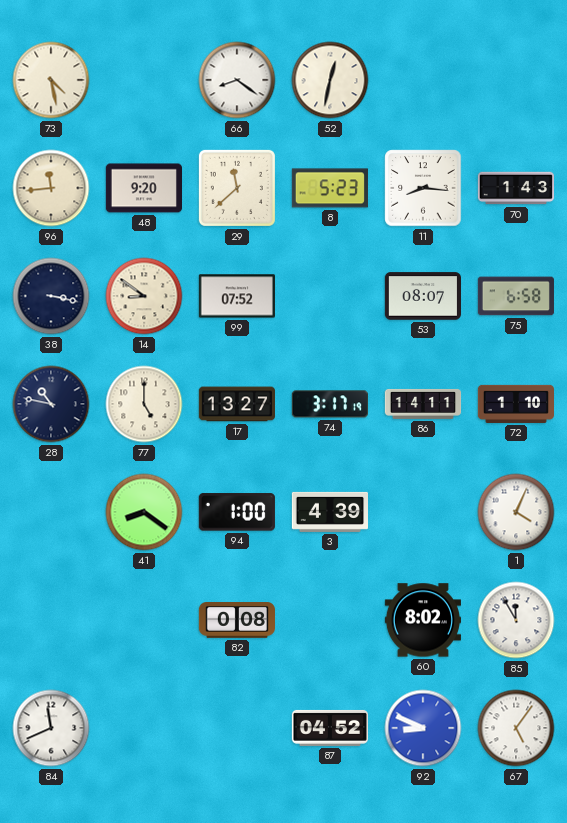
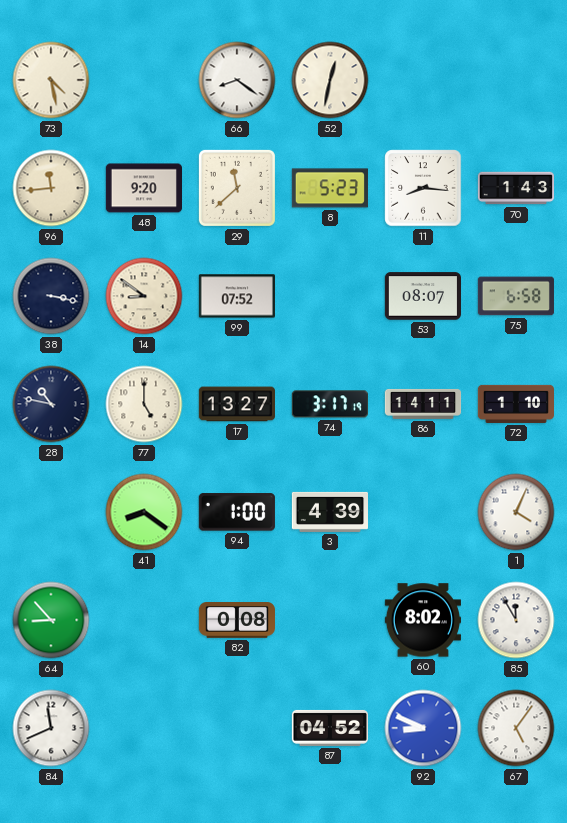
64: none -> 8:53
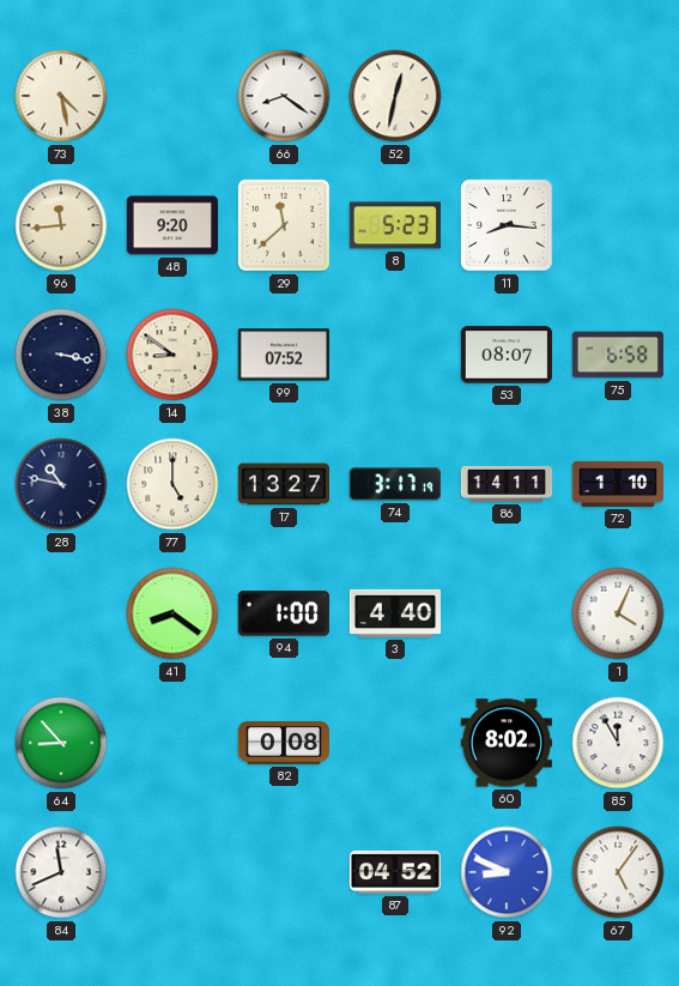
70: 1:43 -> none
3: 4:39 -> 4:40
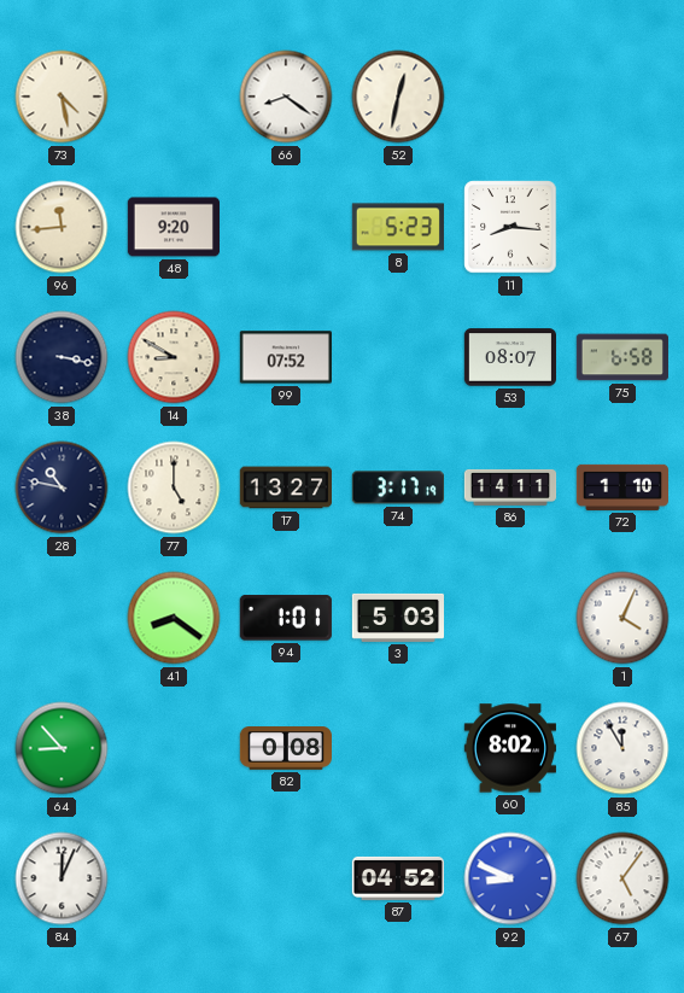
29: 11:38 -> none
14: 8:51 -> 8:50
94: 1:00 -> 1:01
3: 4:40 -> 5:03
84: 11:41 -> 12:04
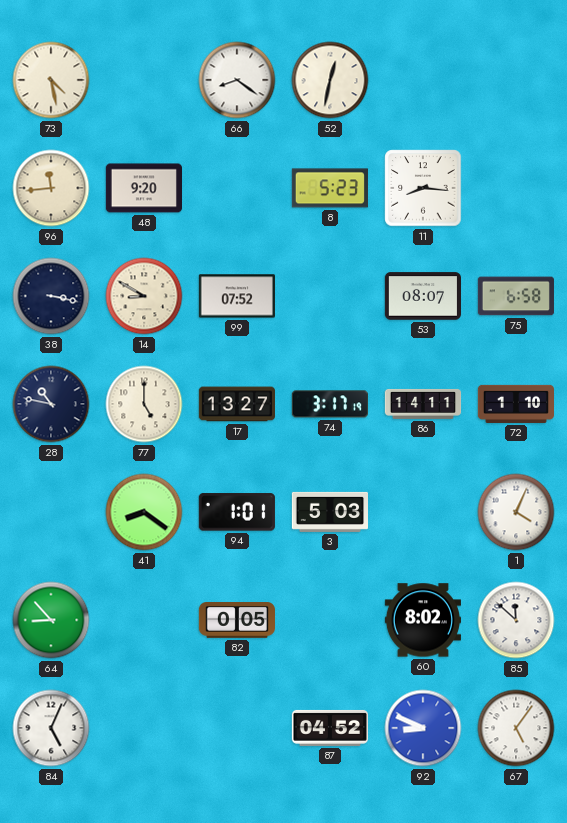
82: 0:08 -> 0:05
85: 11:55 -> 11:52
84: 12:04 -> 5:04
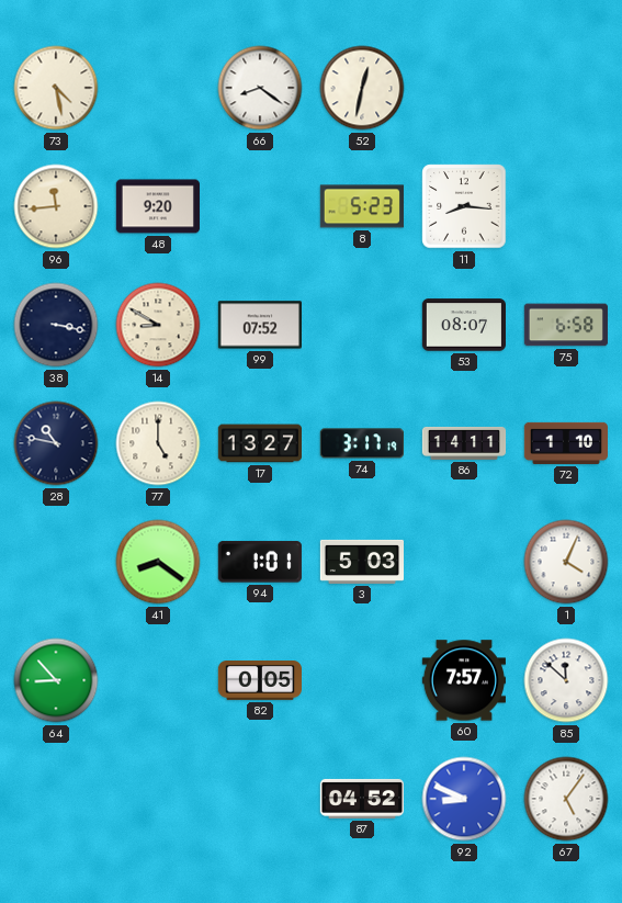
60: 8:02 -> 7:57
84: 5:04 -> none
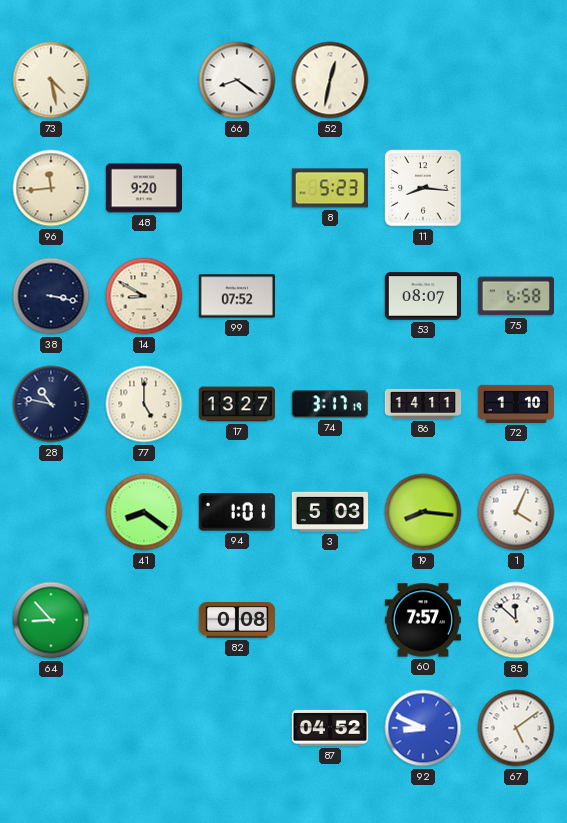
19: none -> 8:16
82: 0:05 -> 0:08
67: 5:06 -> 5:09
